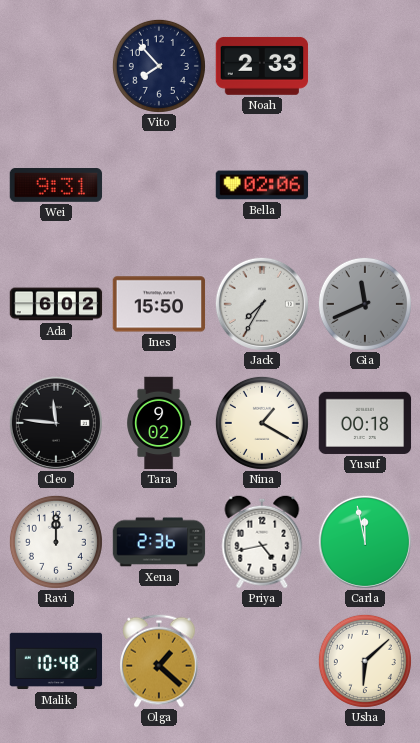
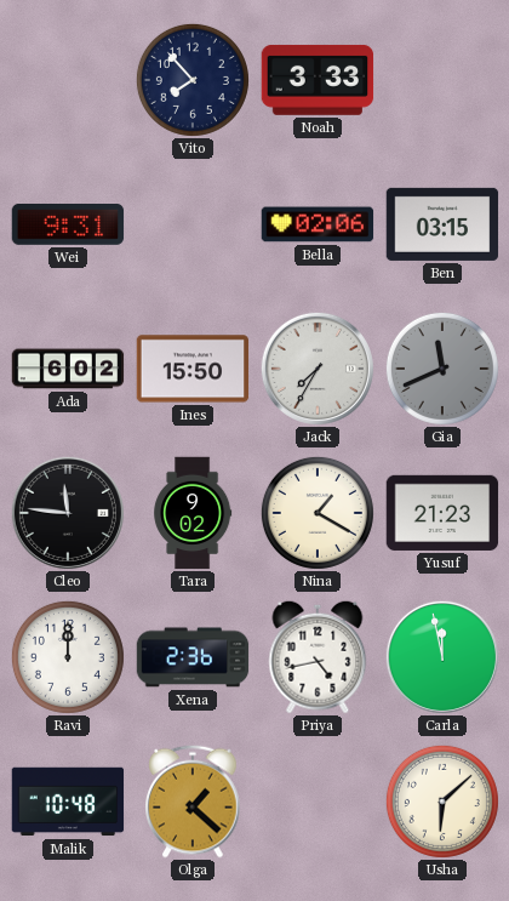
Noah: 2:33 -> 3:33
Ben: none -> 03:15
Yusuf: 00:18 -> 21:23
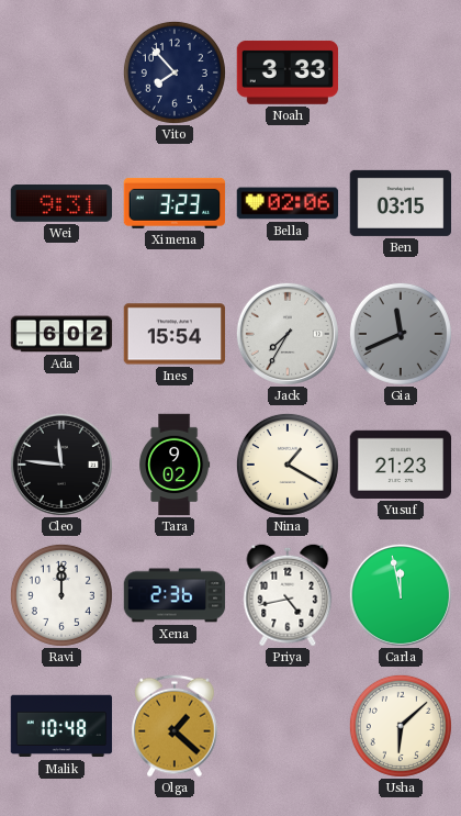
Ximena: none -> 3:23
Ines: 15:50 -> 15:54
